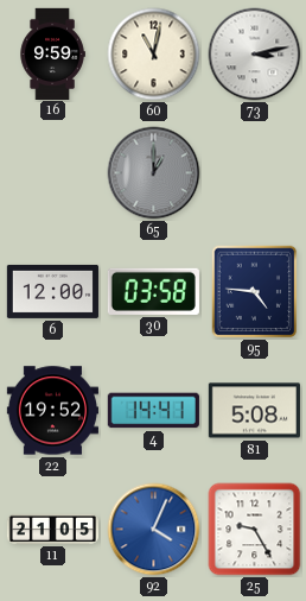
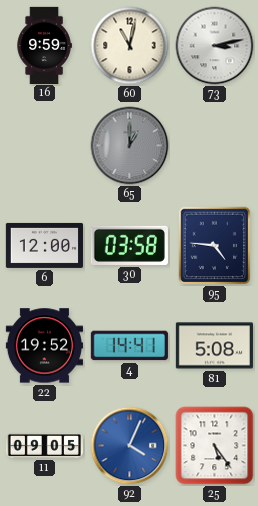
11: 21:05 -> 09:05
25: 9:25 -> 5:24
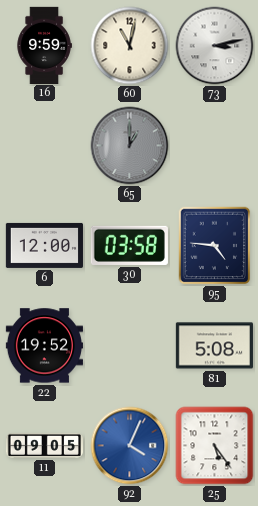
4: 14:41 -> none
